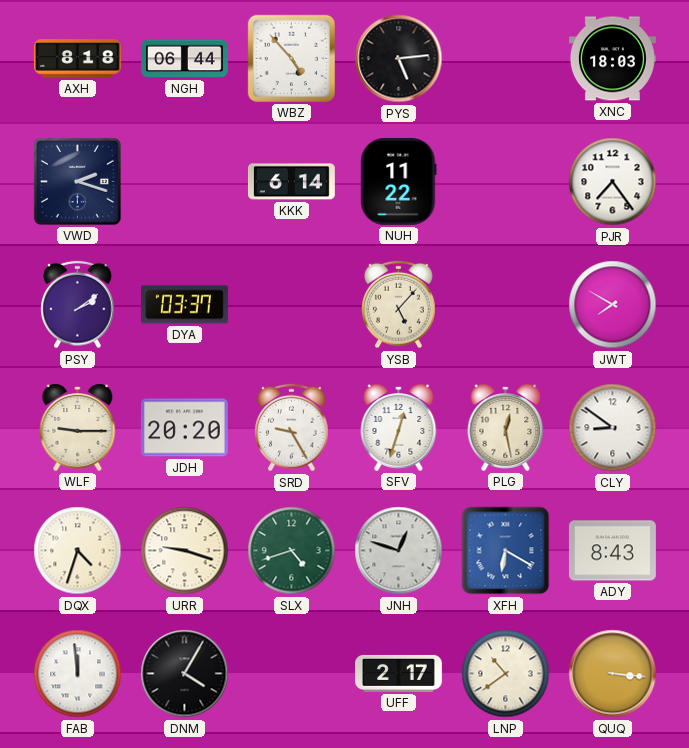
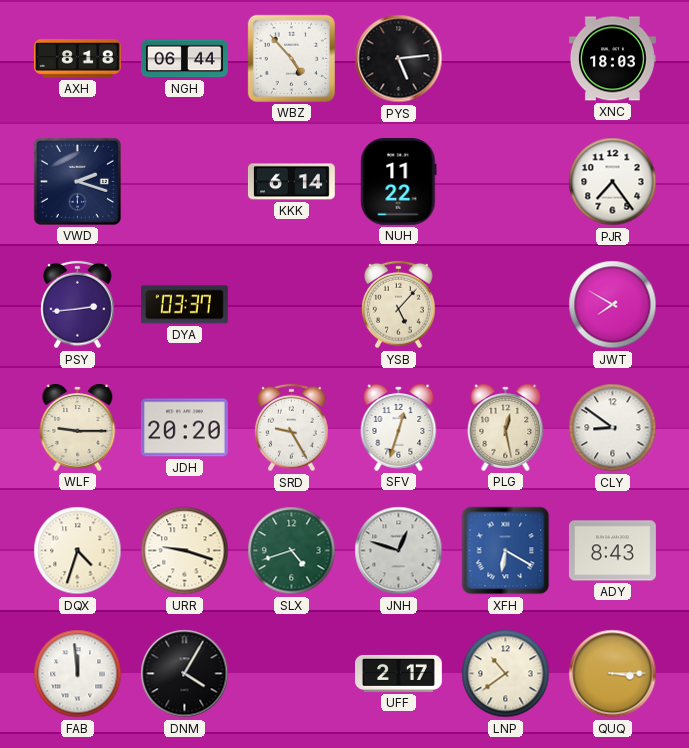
PSY: 2:09 -> 2:44
QUQ: 3:16 -> 3:15
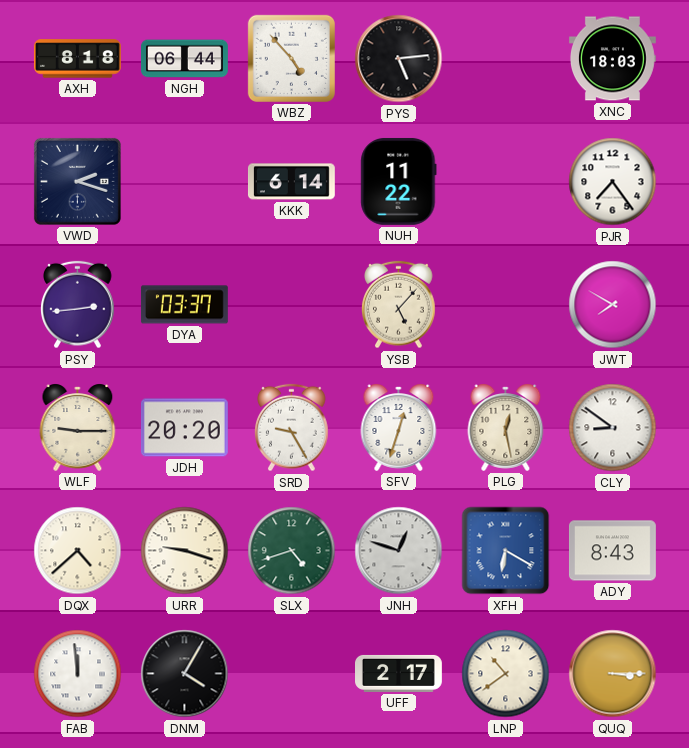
DQX: 4:33 -> 4:38
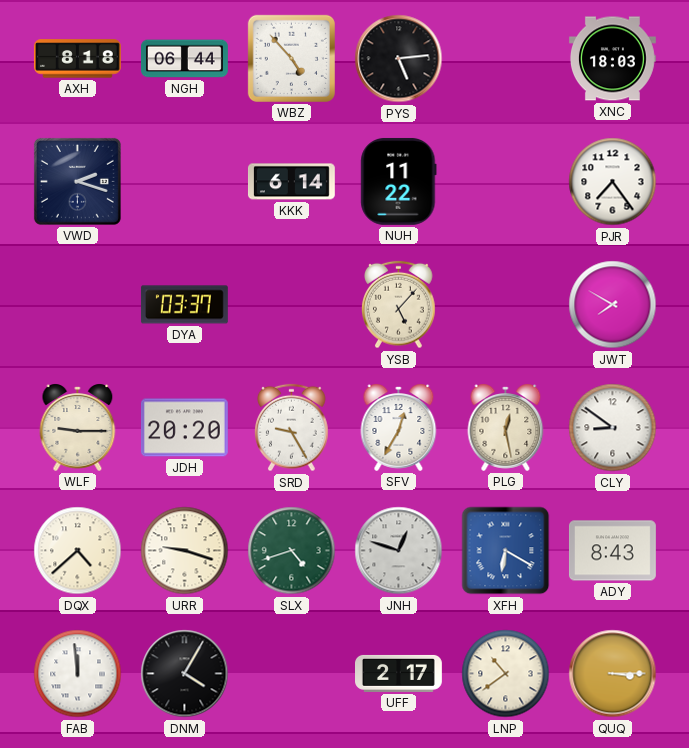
PSY: 2:44 -> none
SFV: 12:33 -> 12:35
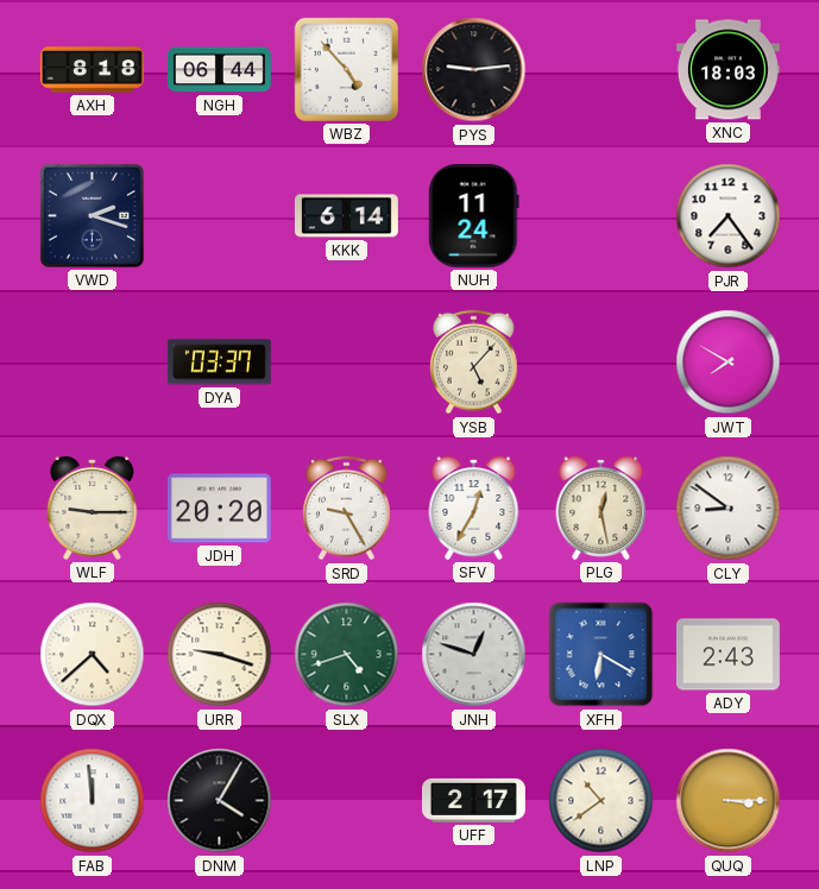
PYS: 5:14 -> 9:14
NUH: 11:22 -> 11:24
ADY: 8:43 -> 2:43
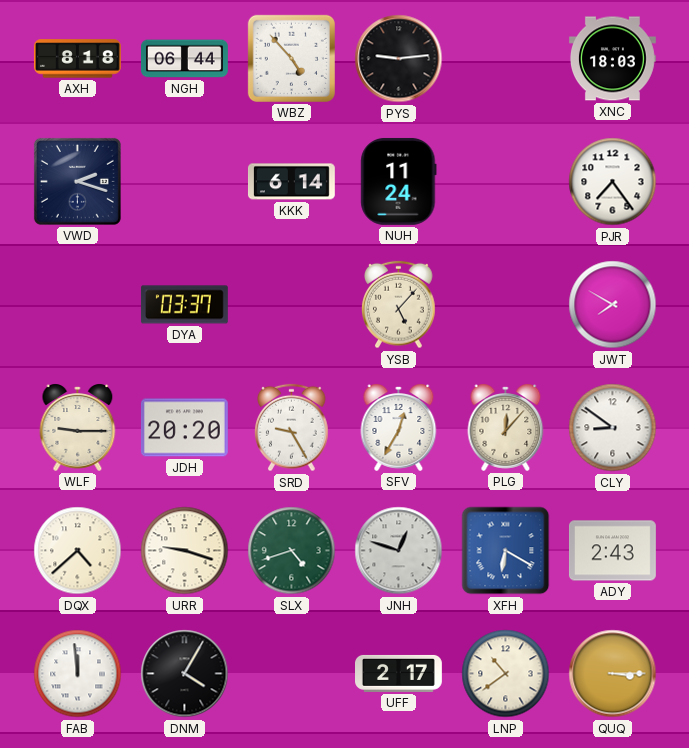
PLG: 12:28 -> 12:07
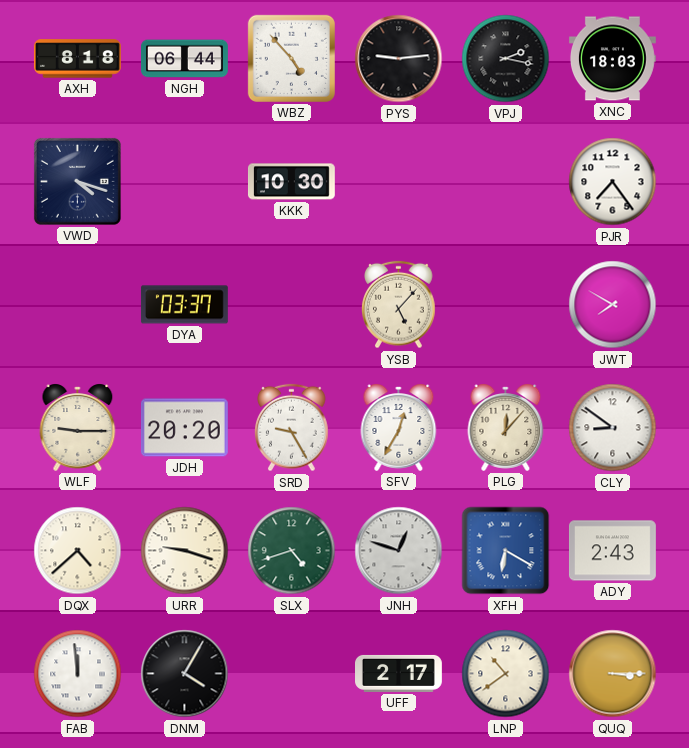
VPJ: none -> 2:17
VWD: 2:18 -> 4:18
KKK: 6:14 -> 10:30
NUH: 11:24 -> none
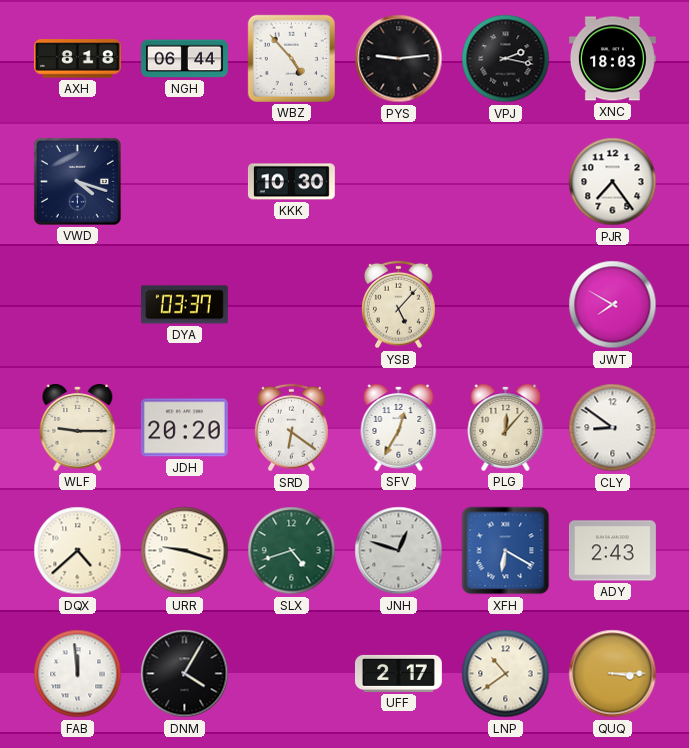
SRD: 9:25 -> 6:21
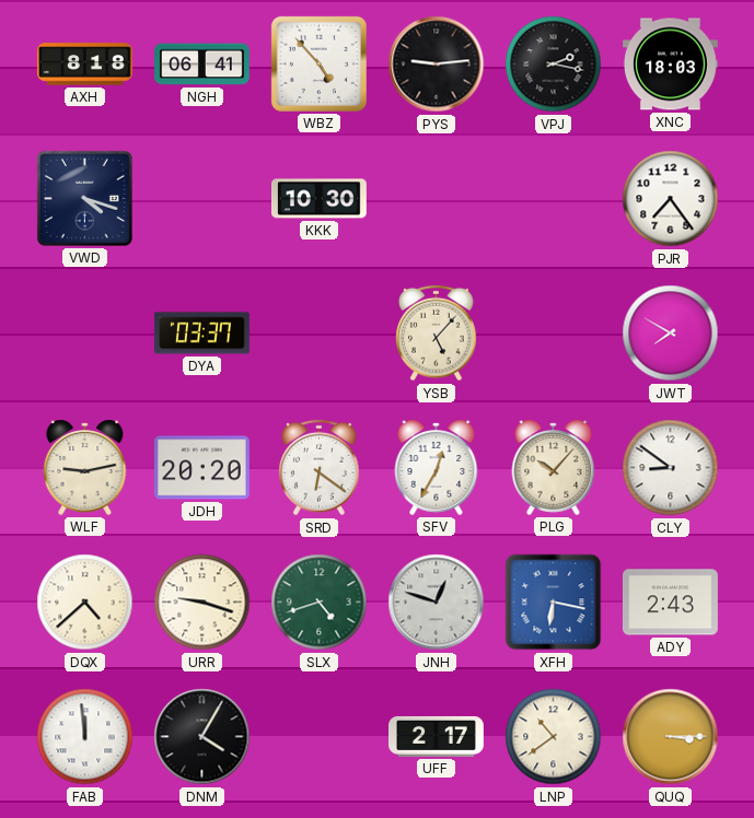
NGH: 06:44 -> 06:41
WLF: 9:15 -> 9:13
PLG: 12:07 -> 10:07
XFH: 6:20 -> 6:17
